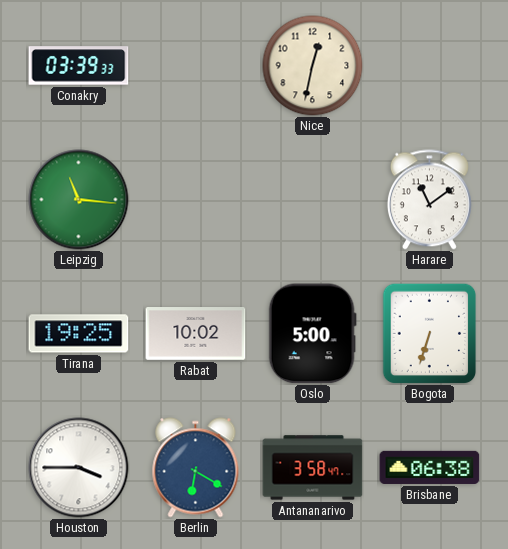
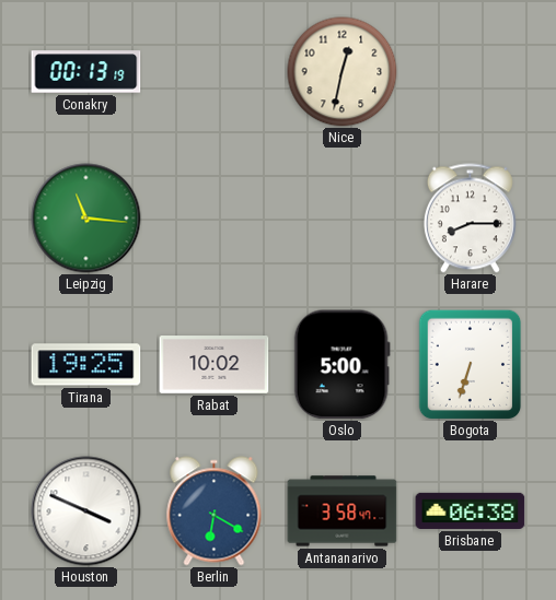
Conakry: 03:39 -> 00:13
Harare: 11:09 -> 8:15
Houston: 3:45 -> 3:49
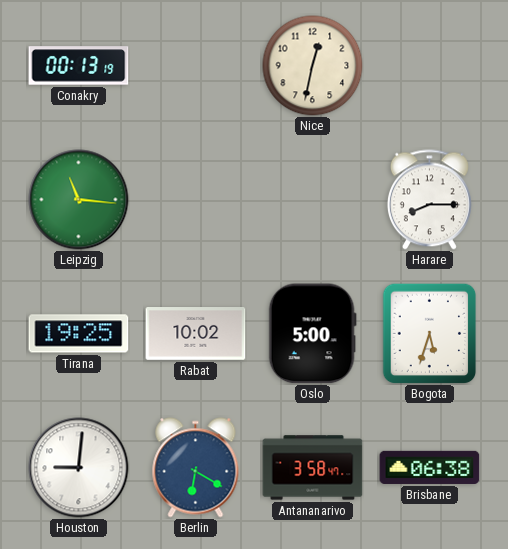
Bogota: 6:33 -> 5:33
Houston: 3:49 -> 9:01
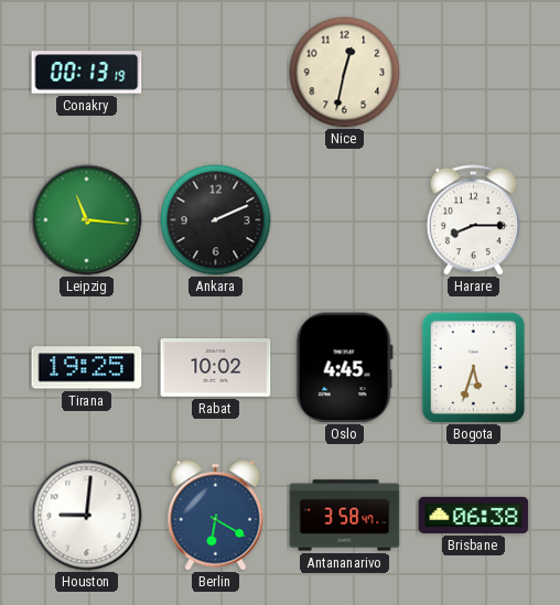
Ankara: none -> 2:11
Oslo: 5:00 -> 4:45
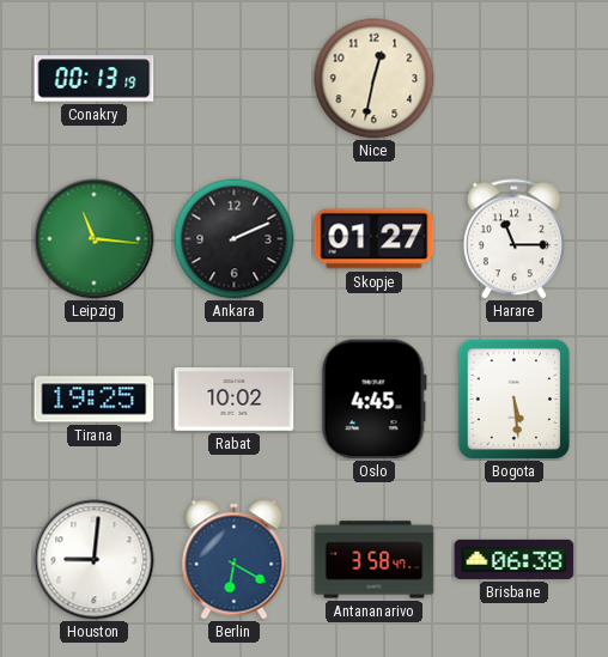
Skopje: none -> 01:27
Harare: 8:15 -> 11:15
Bogota: 5:33 -> 5:29
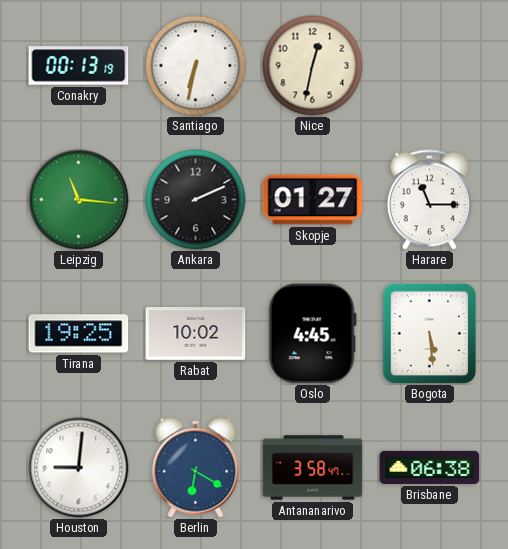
Santiago: none -> 6:32
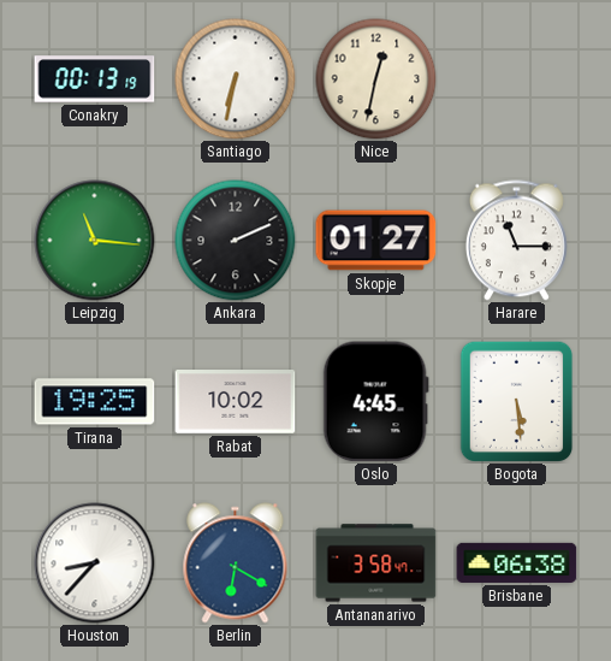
Houston: 9:01 -> 8:37
